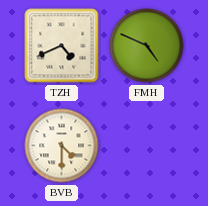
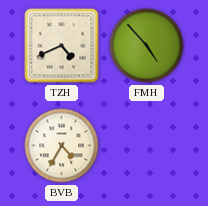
FMH: 4:49 -> 4:53
BVB: 4:30 -> 4:35
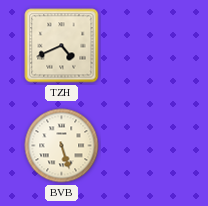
FMH: 4:53 -> none
BVB: 4:35 -> 5:27
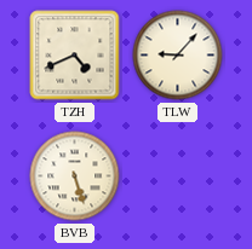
TLW: none -> 9:07
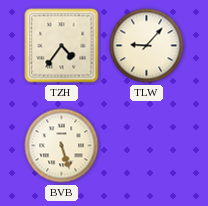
TZH: 4:41 -> 4:36
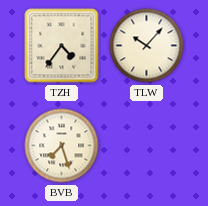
TLW: 9:07 -> 10:07
BVB: 5:27 -> 7:27
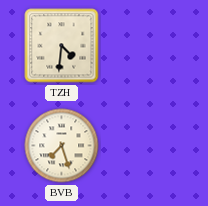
TZH: 4:36 -> 4:31
TLW: 10:07 -> none
